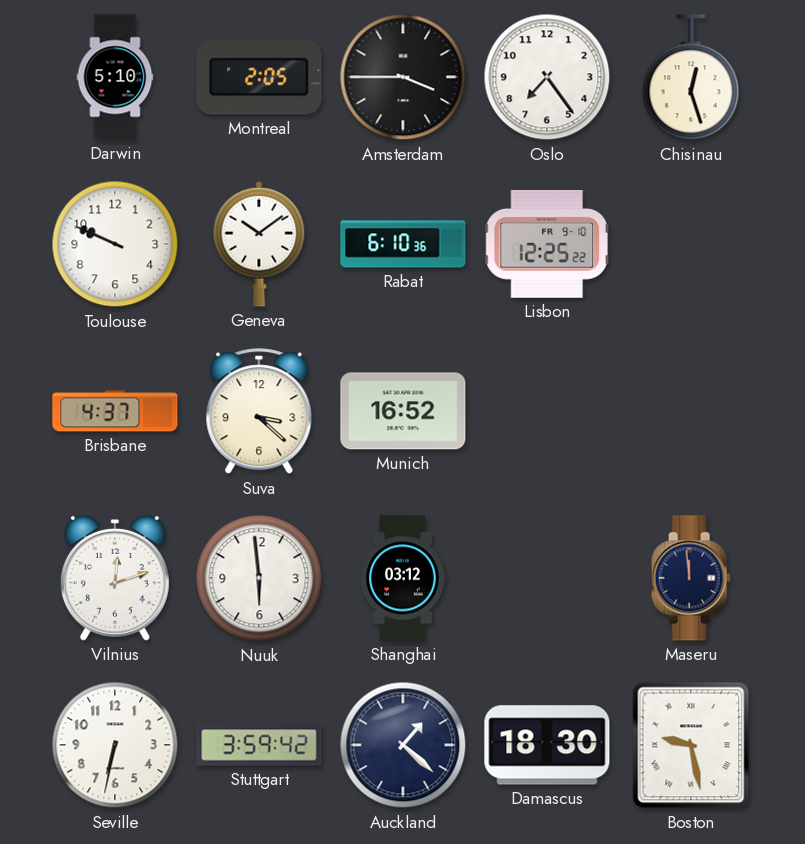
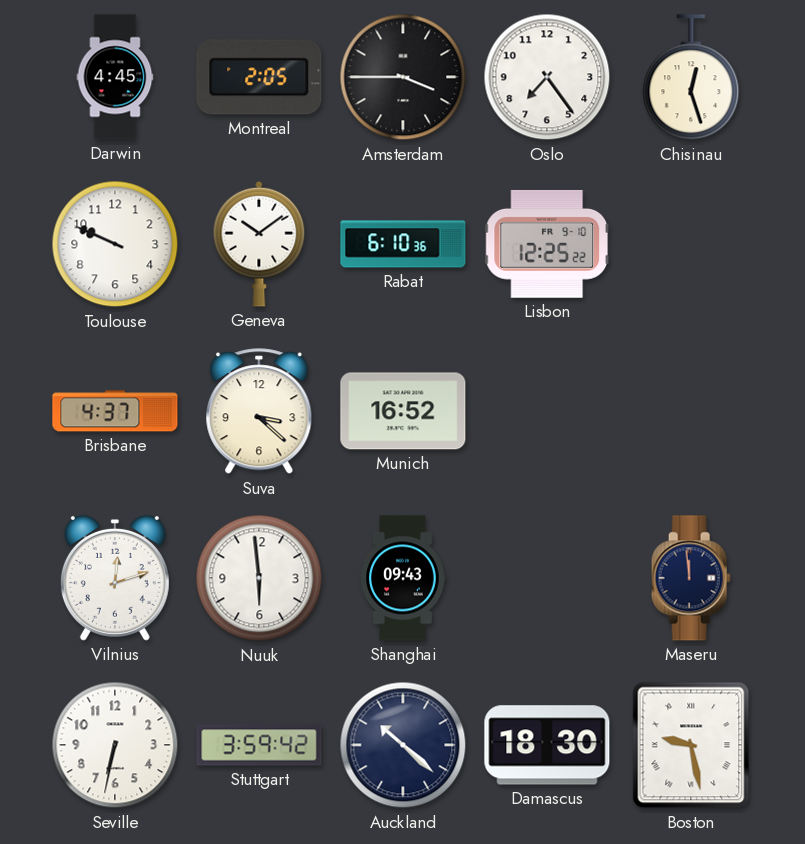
Darwin: 5:10 -> 4:45
Shanghai: 03:12 -> 09:43
Auckland: 1:22 -> 10:22
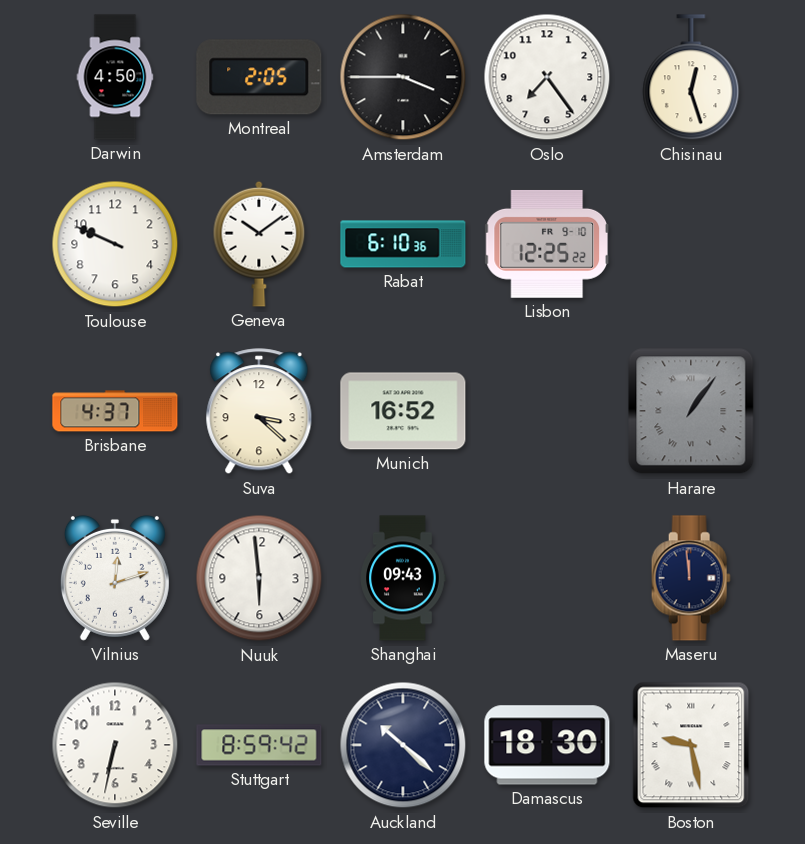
Darwin: 4:45 -> 4:50
Harare: none -> 1:06
Stuttgart: 3:59 -> 8:59
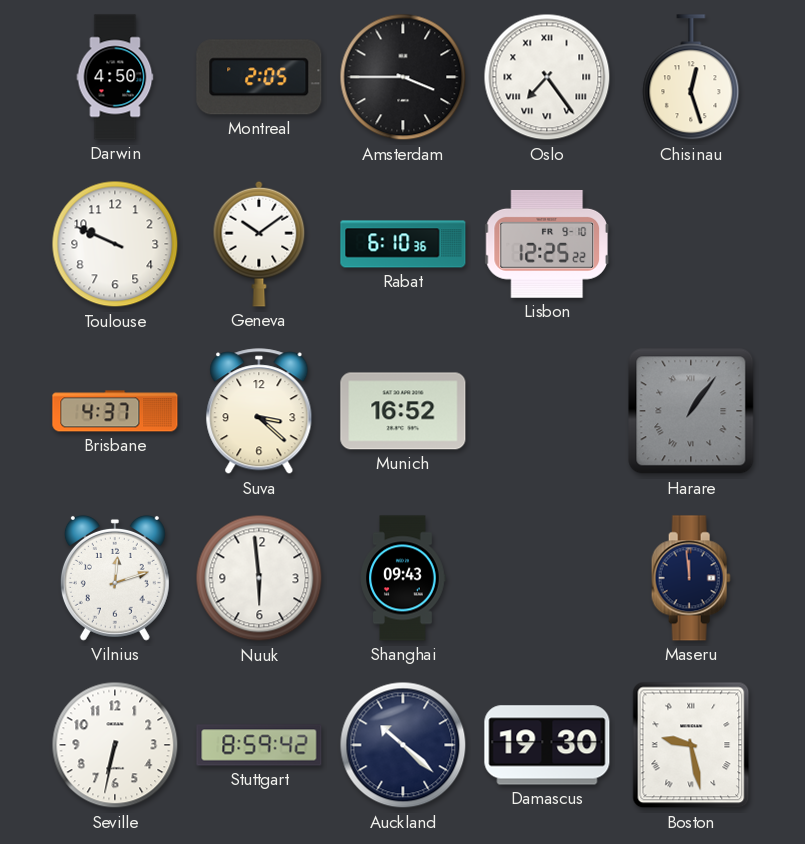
Oslo numerals: Arabic -> Roman
Damascus: 18:30 -> 19:30
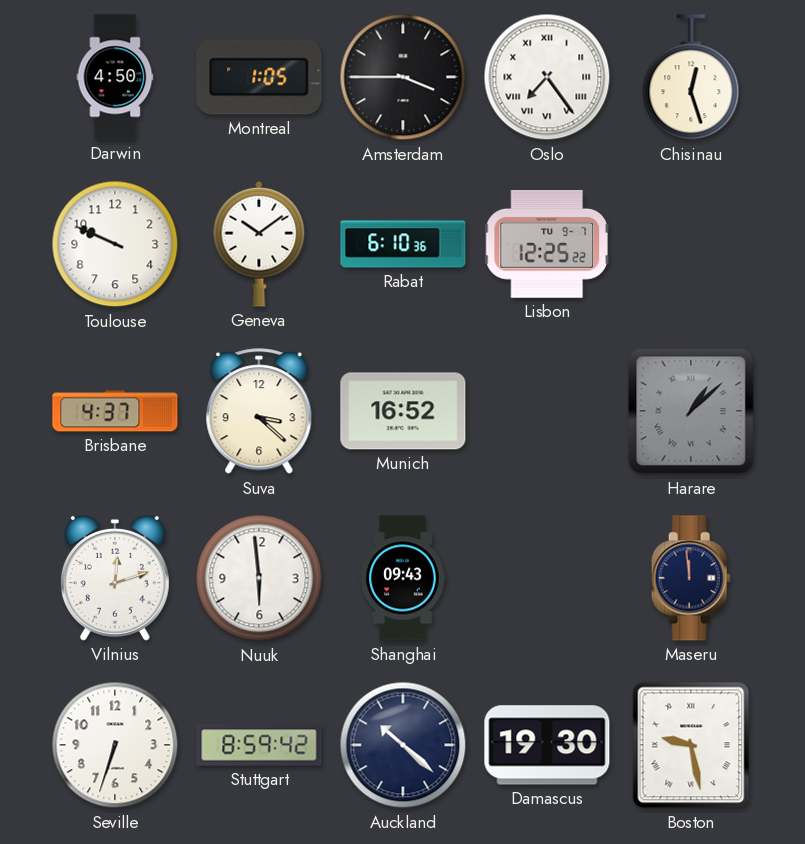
Montreal: 2:05 -> 1:05
Lisbon date: FR 9-10 -> TU 9-7
Harare: 1:06 -> 1:08
Seville: 6:32 -> 6:33
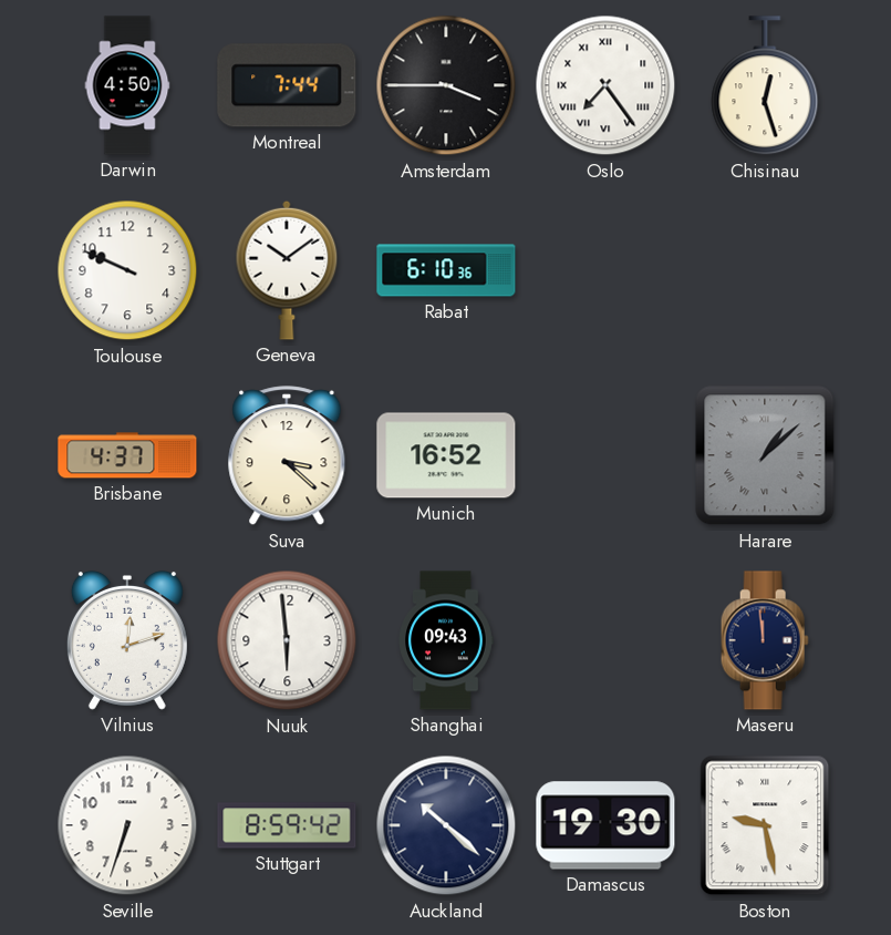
Montreal: 1:05 -> 7:44
Lisbon: 12:25 -> none
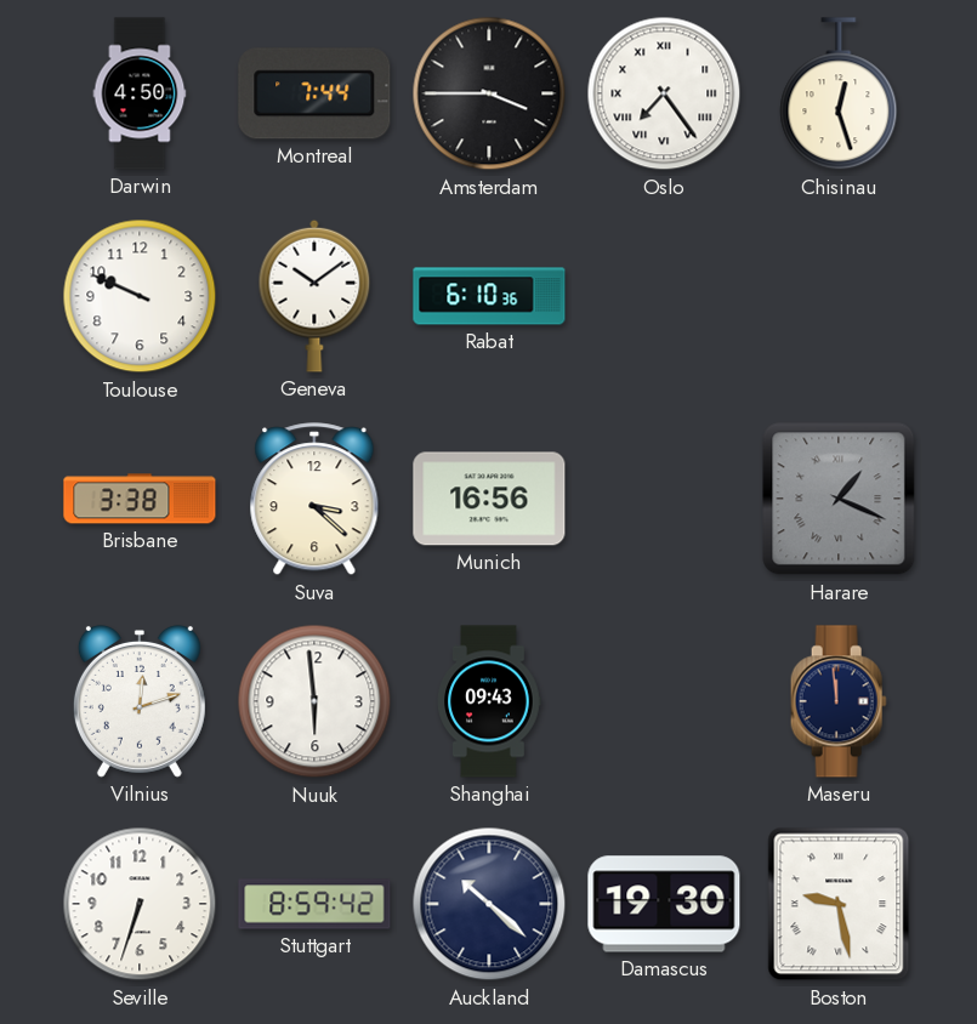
Brisbane: 4:37 -> 3:38
Munich: 16:52 -> 16:56
Harare: 1:08 -> 1:19
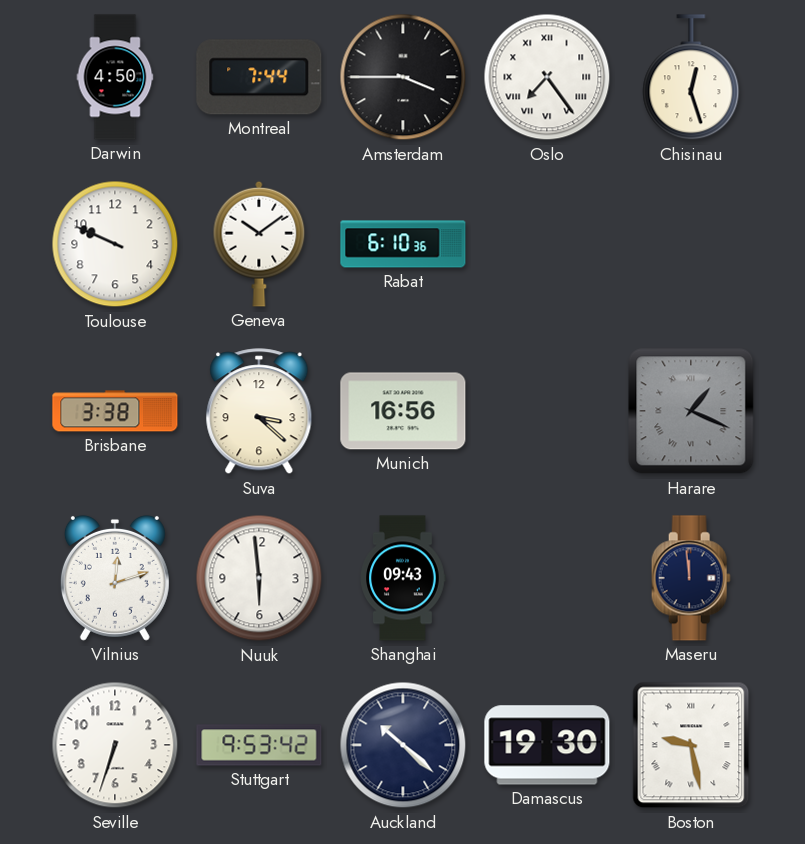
Stuttgart: 8:59 -> 9:53
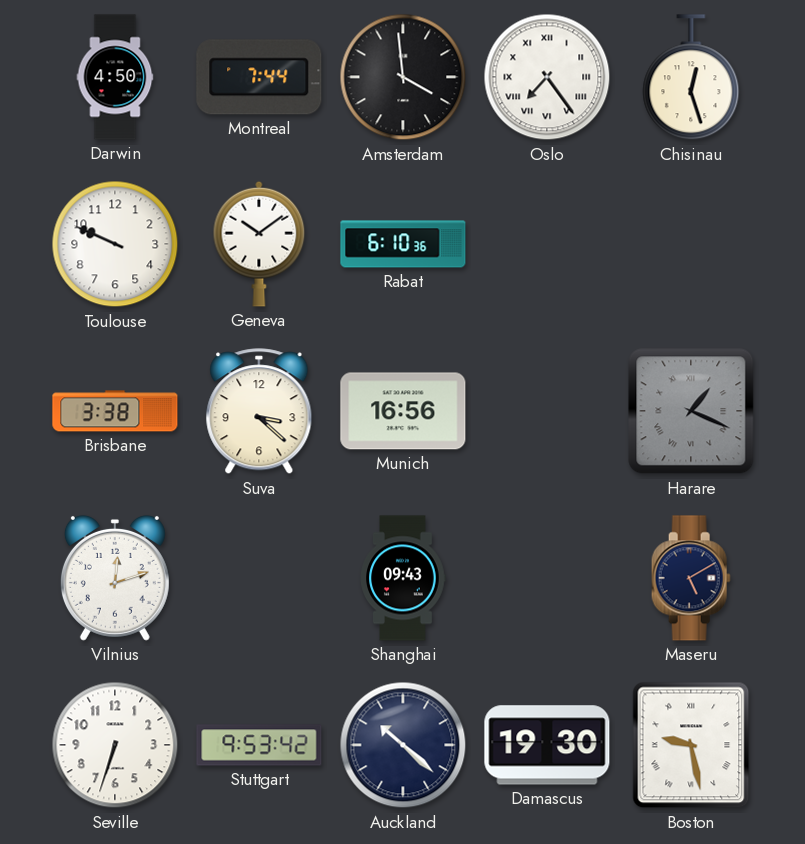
Amsterdam: 3:45 -> 3:59
Nuuk: 5:59 -> none
Maseru: 11:59 -> 5:10
